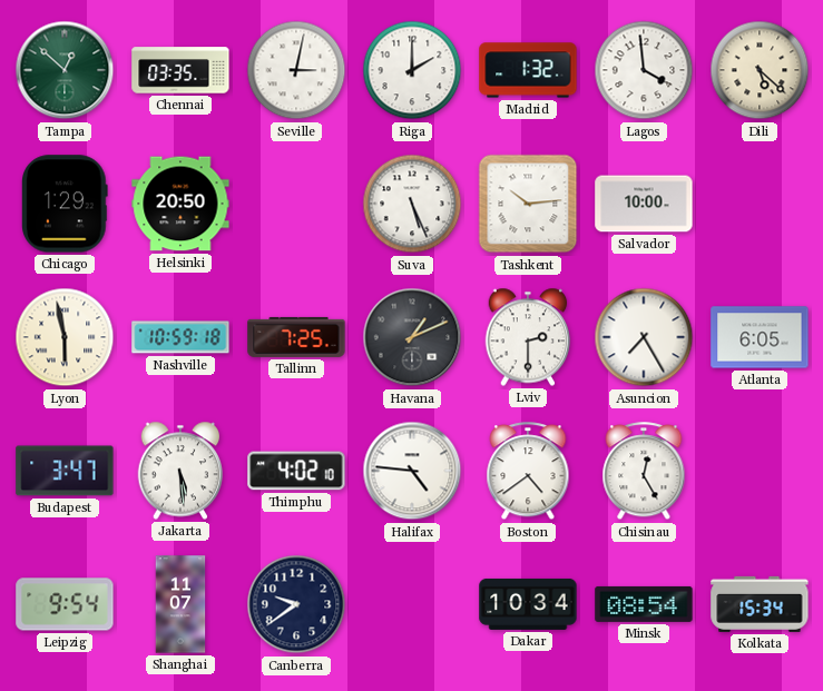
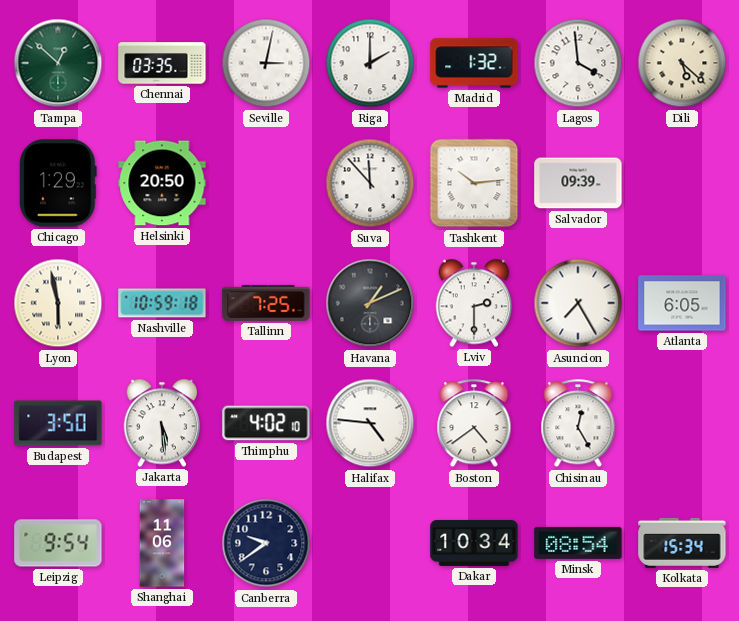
Suva: 5:26 -> 11:53
Salvador: 10:00 -> 09:39
Budapest: 3:47 -> 3:50
Shanghai: 11:07 -> 11:06
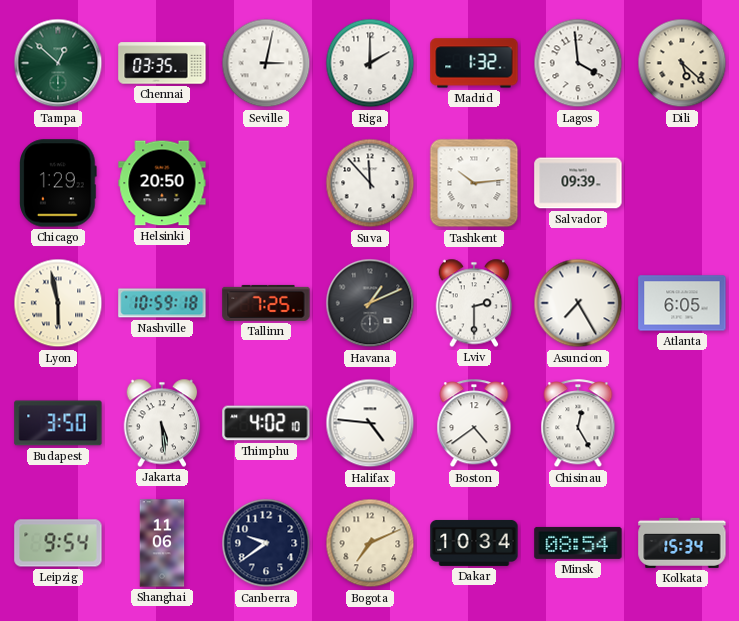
Bogota: none -> 7:11
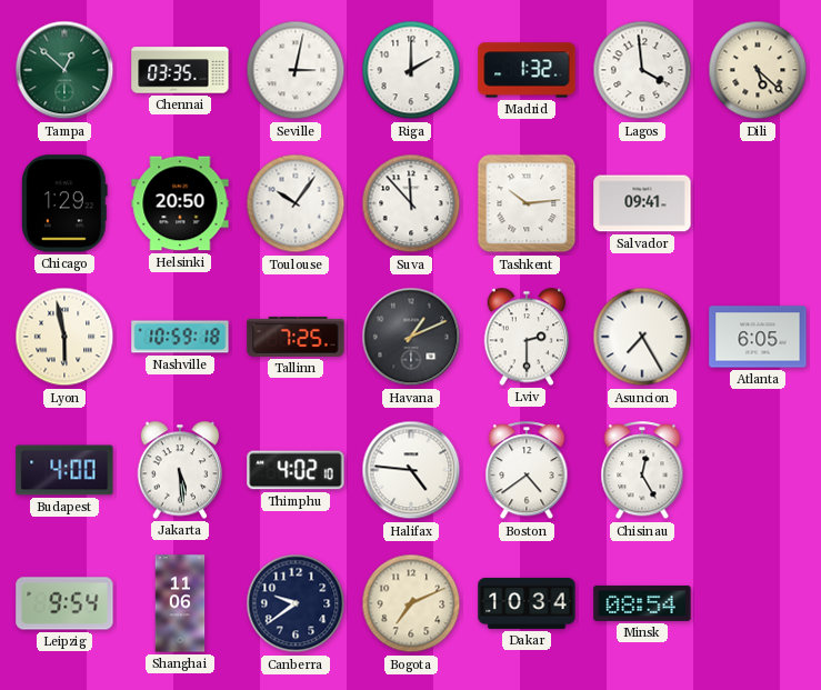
Toulouse: none -> 10:06
Salvador: 09:39 -> 09:41
Budapest: 3:50 -> 4:00
Kolkata: 15:34 -> none
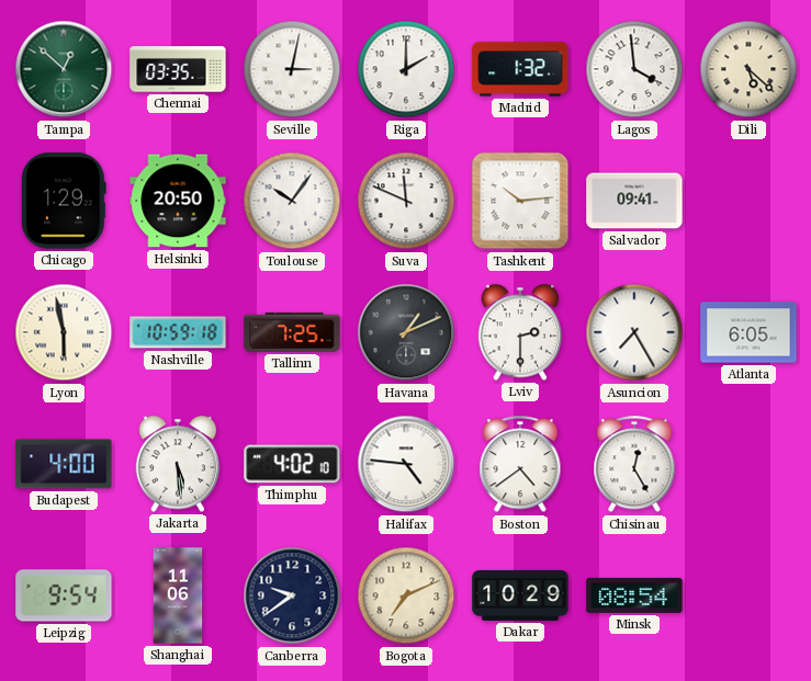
Suva: 11:53 -> 11:49
Dakar: 10:34 -> 10:29
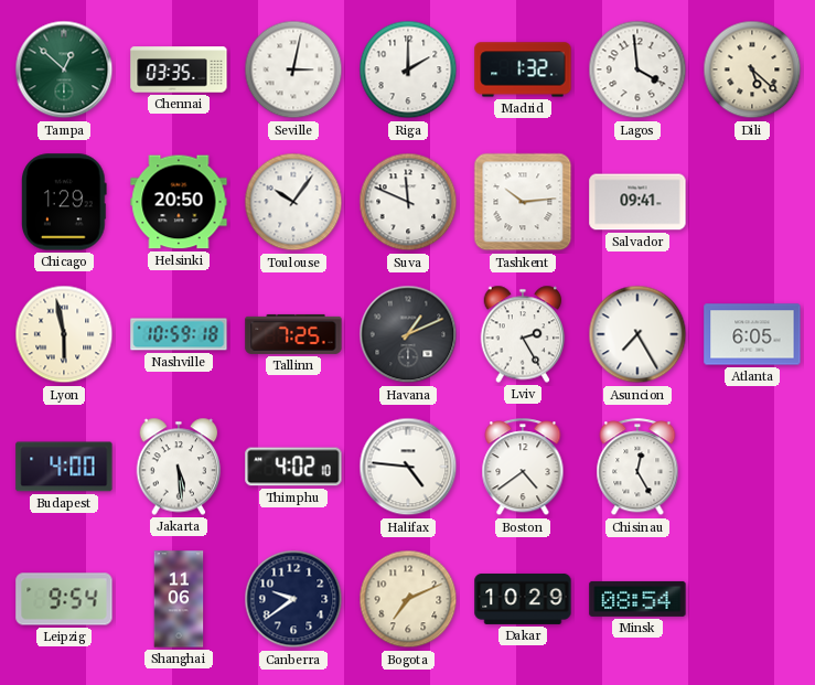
Lviv: 2:30 -> 2:25
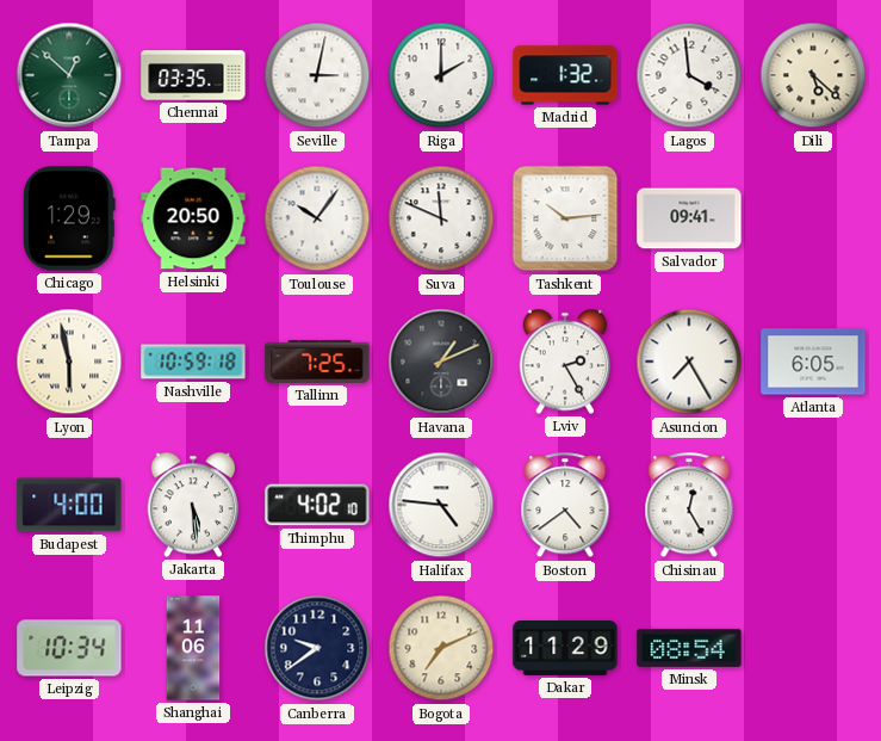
Leipzig: 9:54 -> 10:34
Dakar: 10:29 -> 11:29
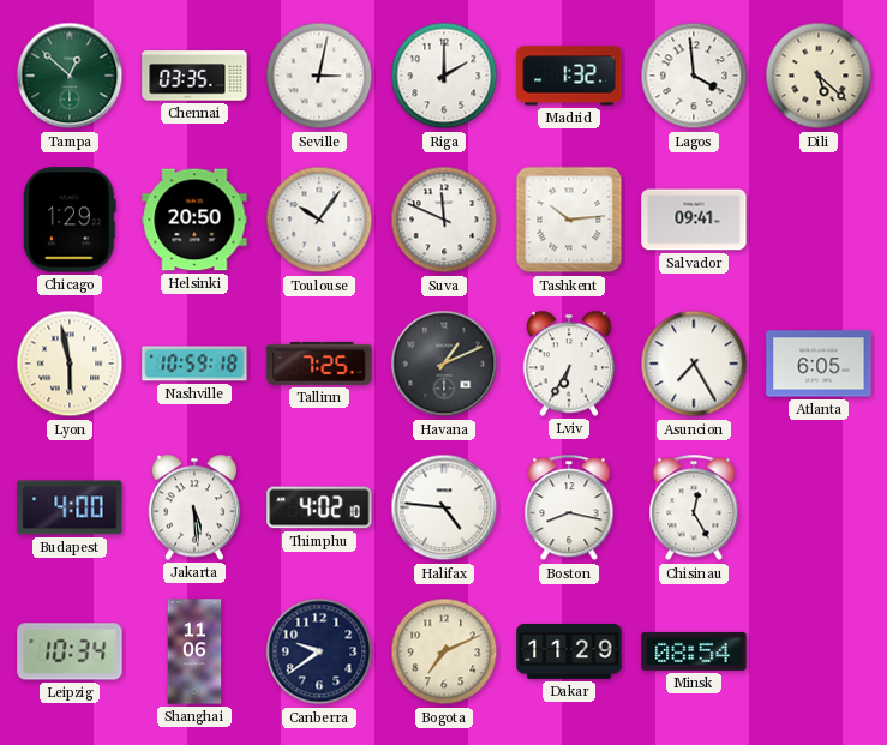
Lviv: 2:25 -> 6:35
Boston: 4:39 -> 8:17
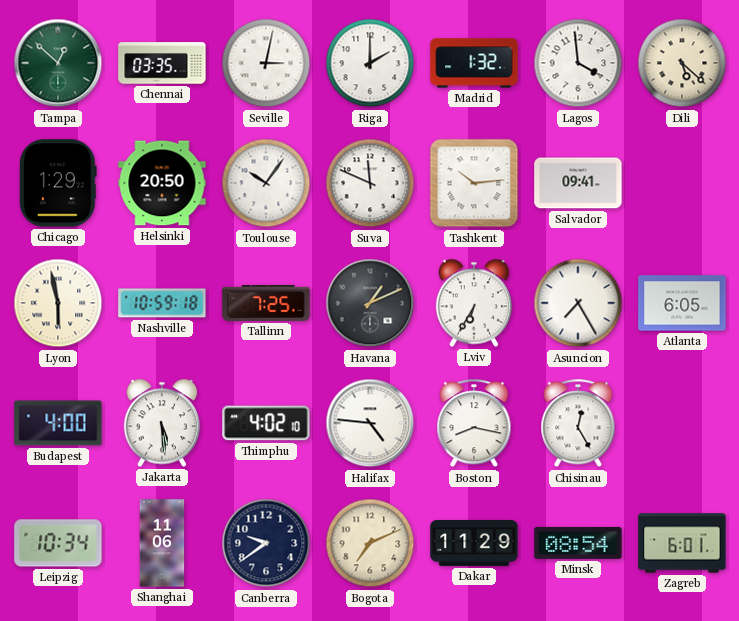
Zagreb: none -> 6:01
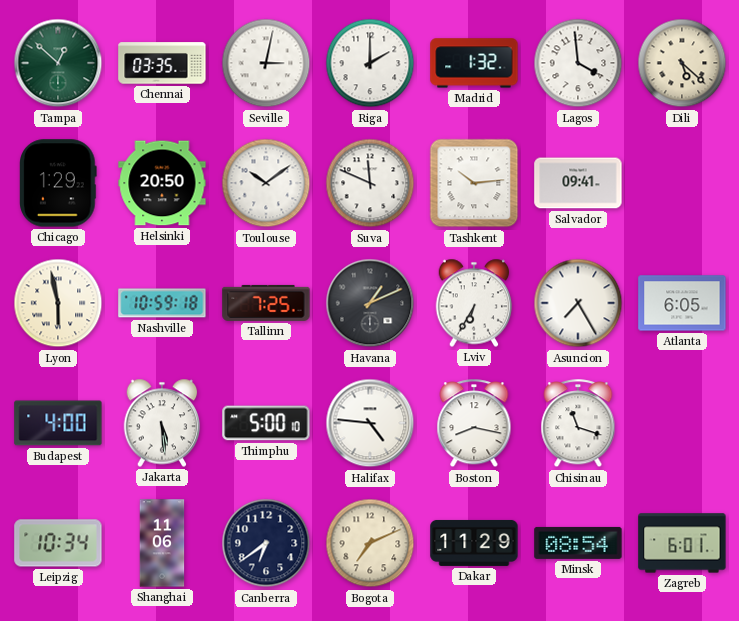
Toulouse: 10:06 -> 10:09
Thimphu: 4:02 -> 5:00
Chisinau: 12:25 -> 11:18
Canberra: 9:39 -> 6:39
